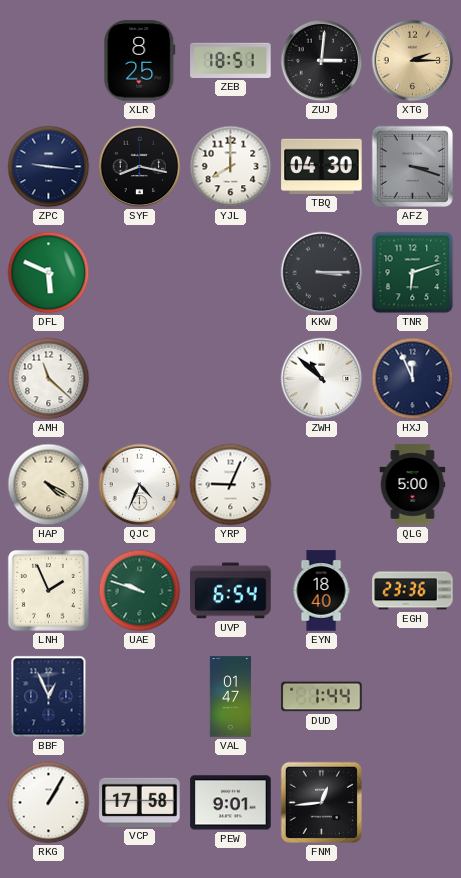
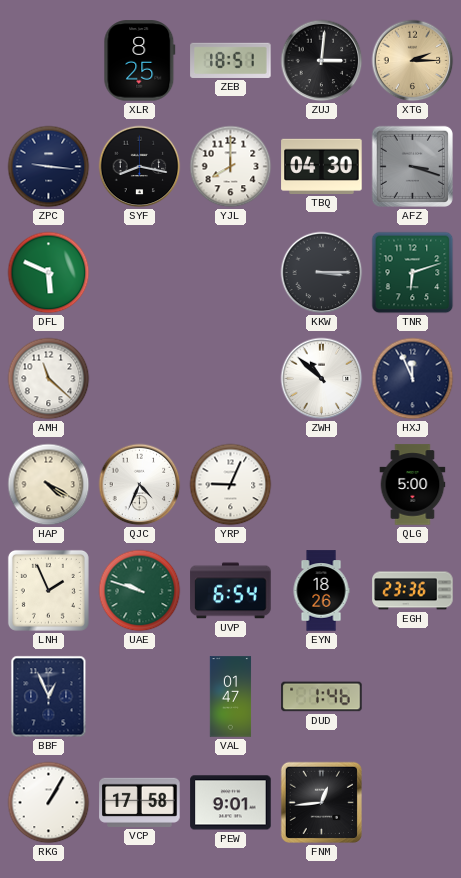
EYN: 18:40 -> 18:26
DUD: 1:44 -> 1:46
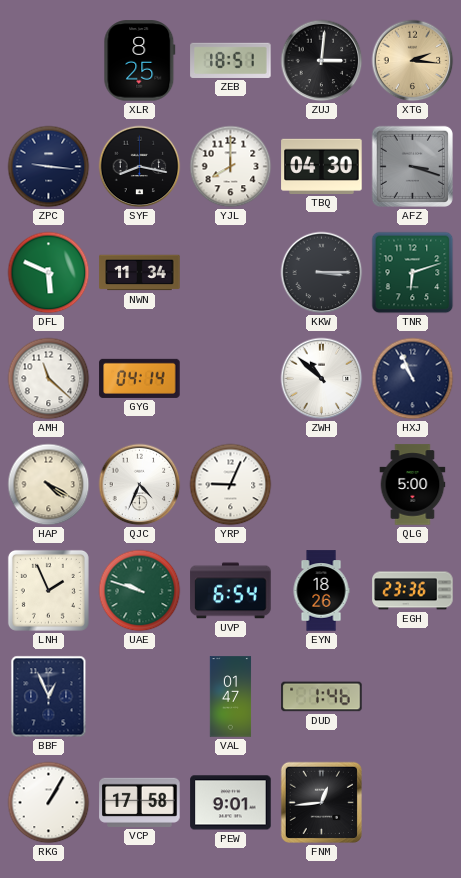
XTG: 2:15 -> 2:16
NWN: none -> 11:34
GYG: none -> 04:14
HXJ: 11:56 -> 10:56
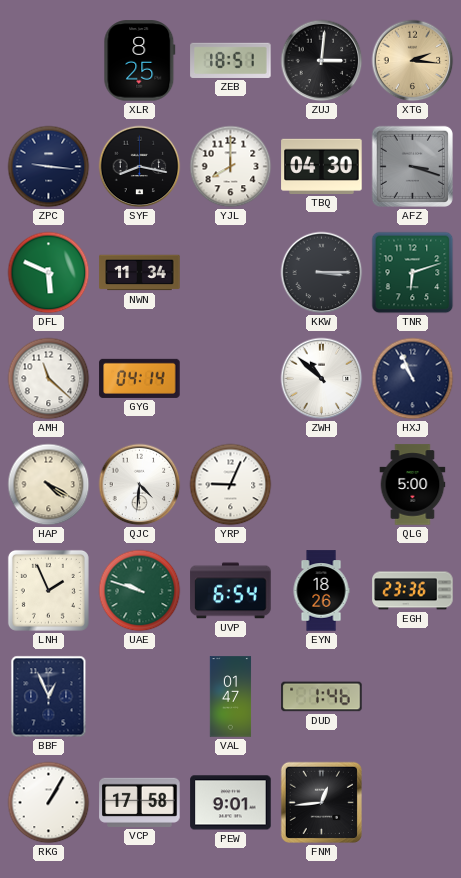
QJC: 4:34 -> 4:31
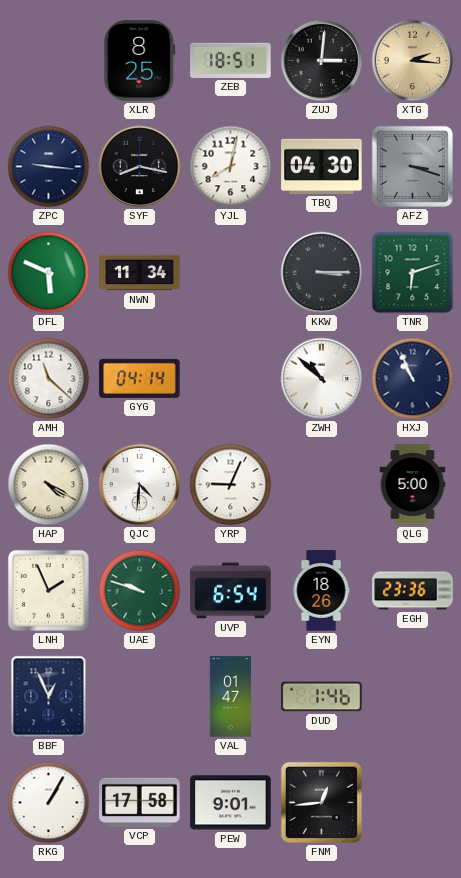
YJL: 8:00 -> 8:02
